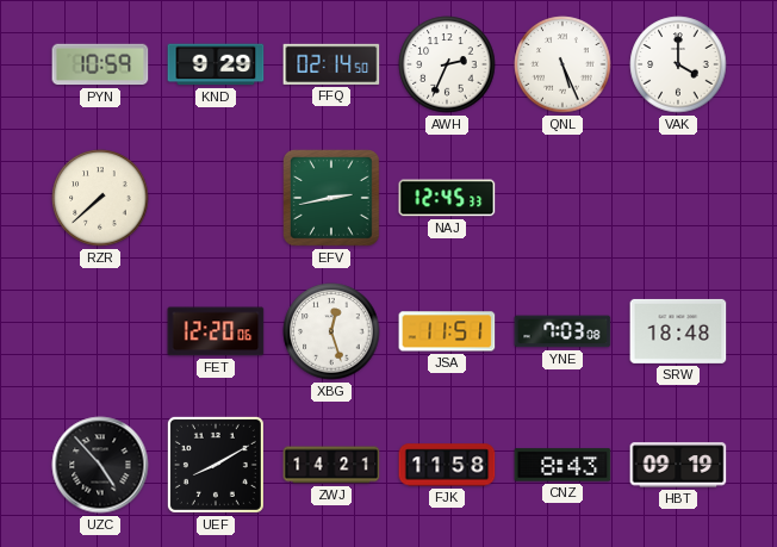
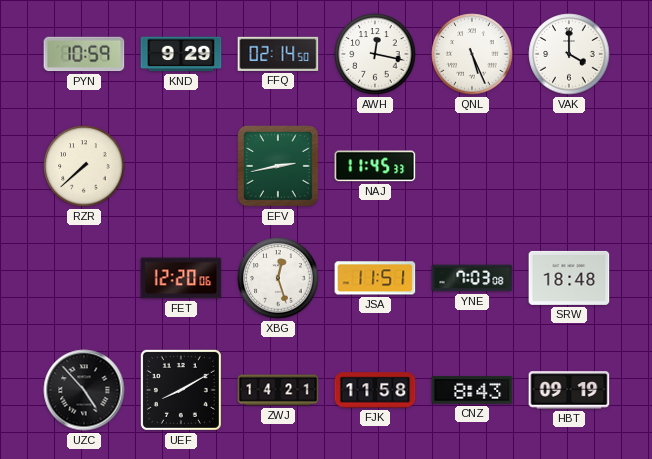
AWH: 2:34 -> 12:17
NAJ: 12:45 -> 11:45
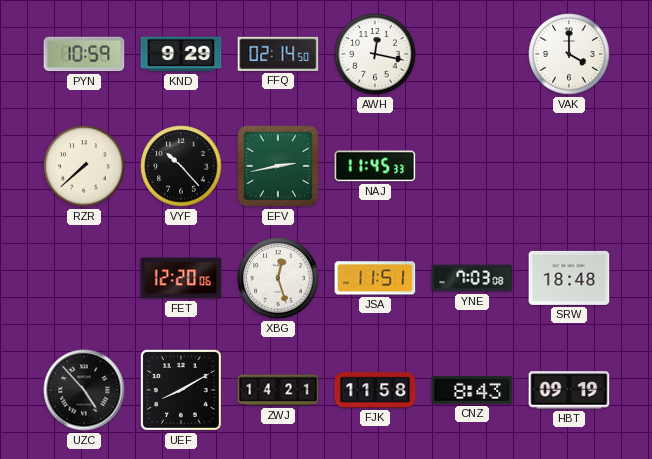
QNL: 5:26 -> none
VYF: none -> 10:23
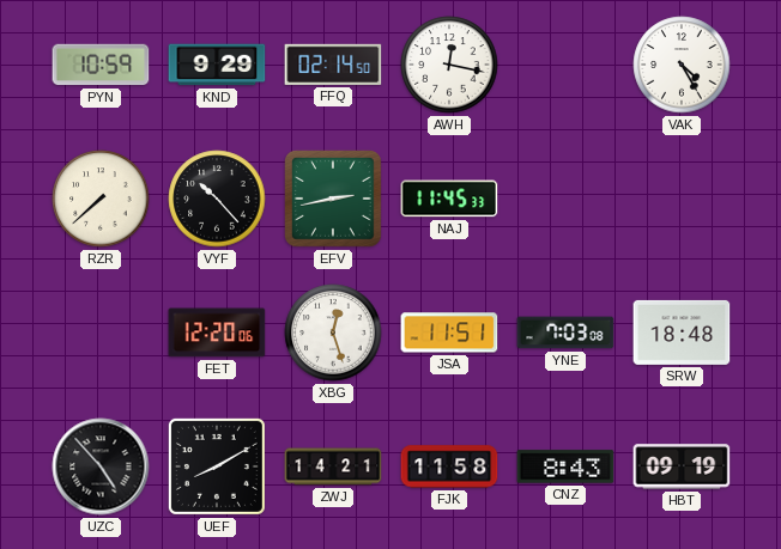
VAK: 4:00 -> 4:25
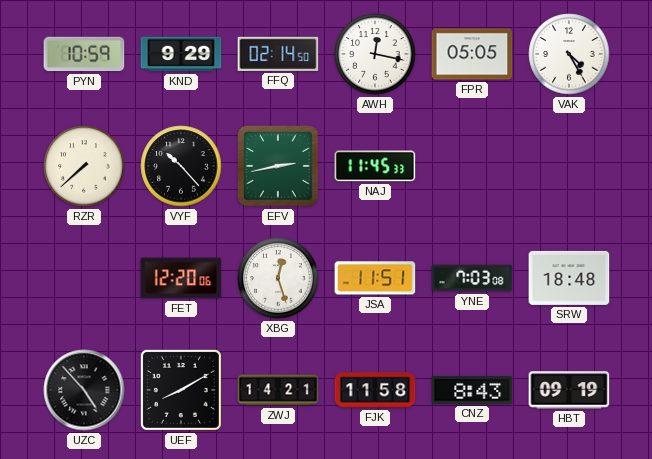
FPR: none -> 05:05
